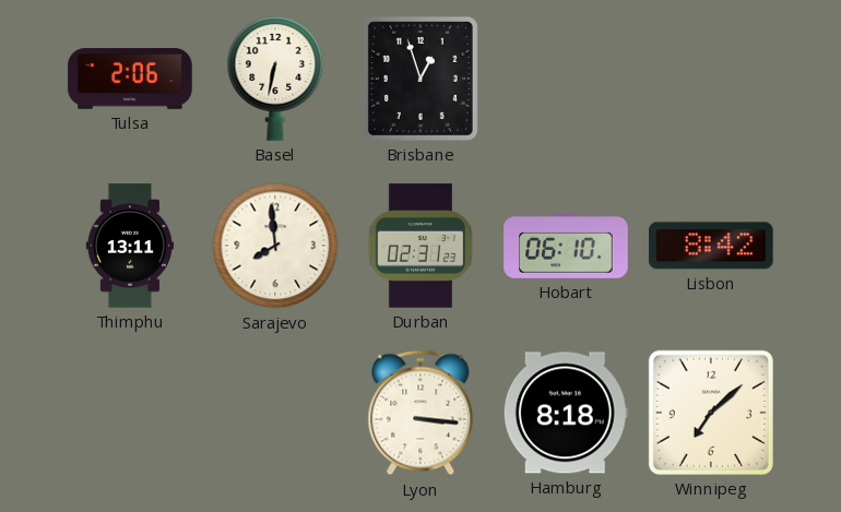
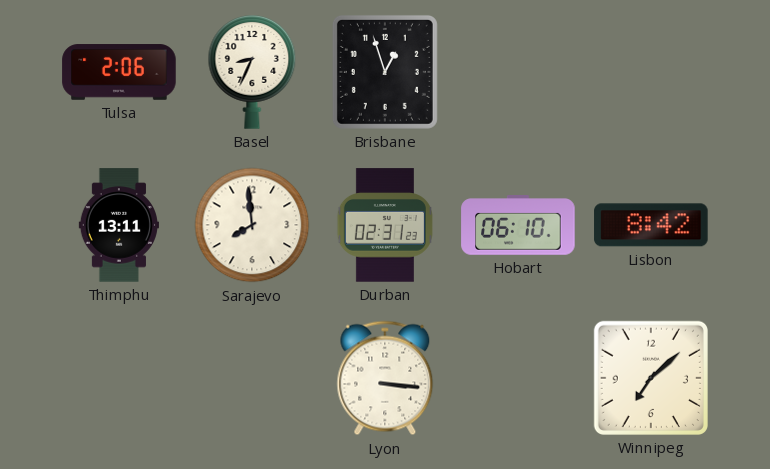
Basel: 6:32 -> 8:34
Hamburg: 8:18 -> none
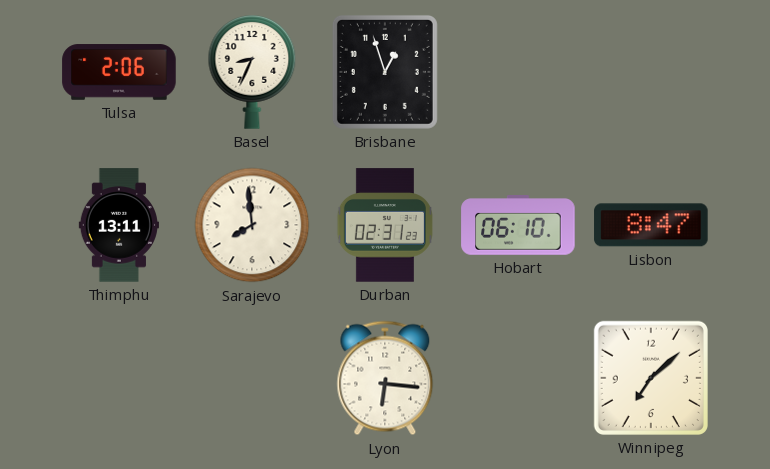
Lisbon: 8:42 -> 8:47
Lyon: 3:16 -> 6:16
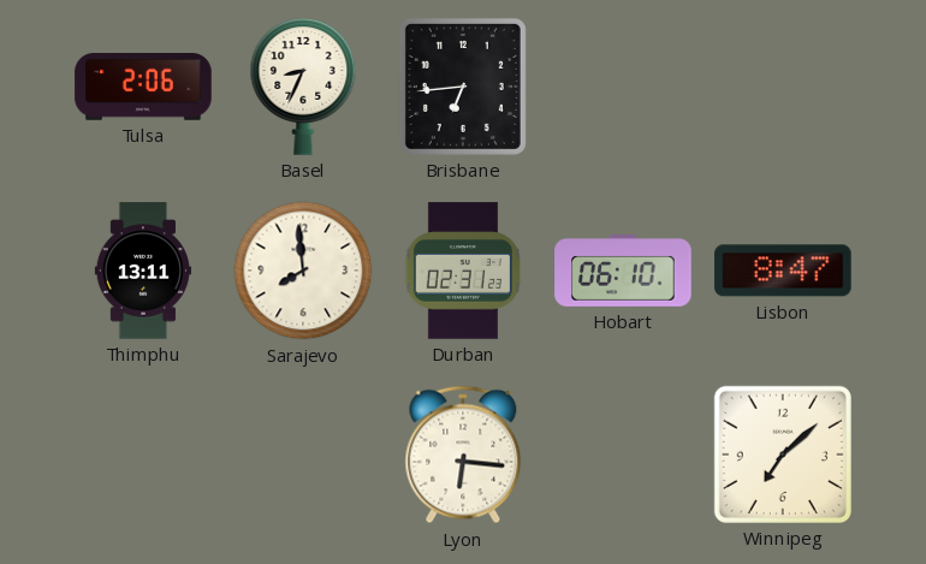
Brisbane: 12:57 -> 6:44
